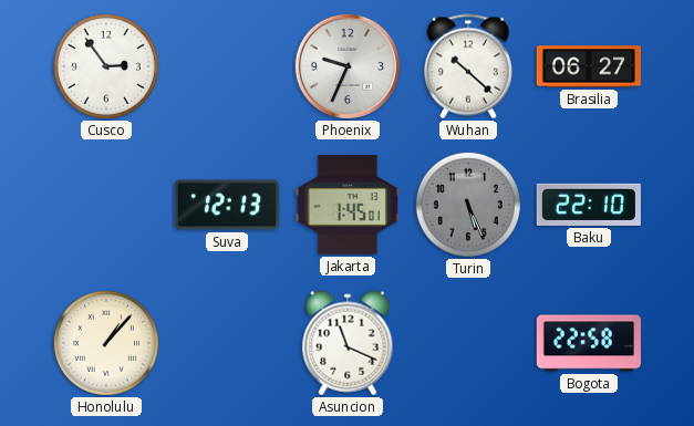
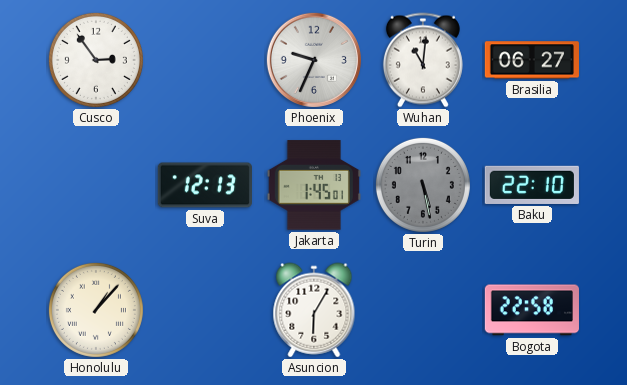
Wuhan: 10:22 -> 11:01
Turin: 5:26 -> 5:28
Asuncion: 11:19 -> 6:05
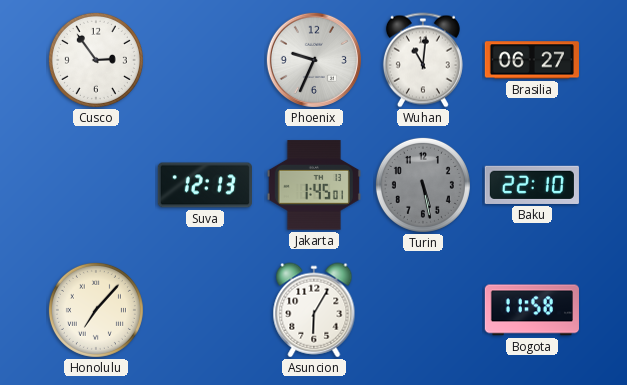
Honolulu: 1:07 -> 7:07
Bogota: 22:58 -> 11:58
